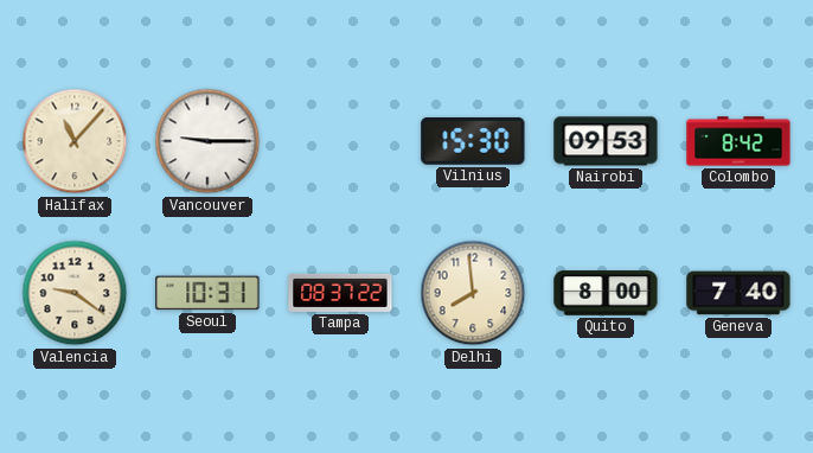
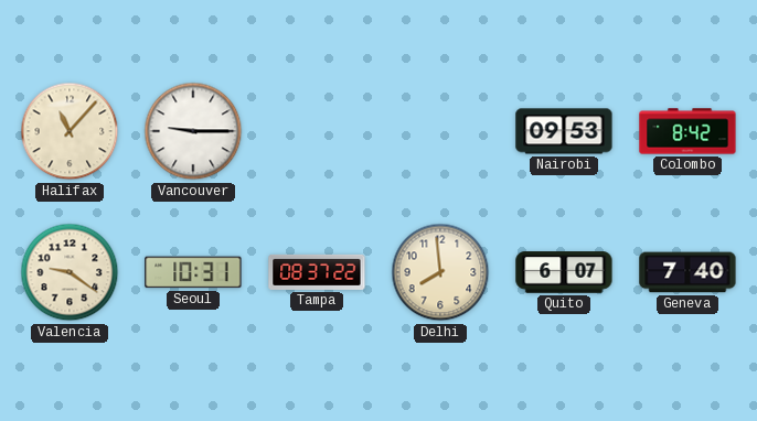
Vilnius: 15:30 -> none
Quito: 8:00 -> 6:07
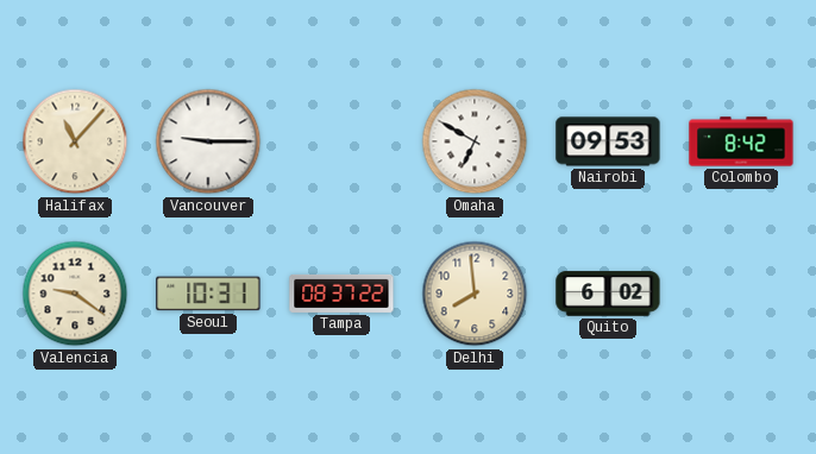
Omaha: none -> 6:50
Quito: 6:07 -> 6:02
Geneva: 7:40 -> none
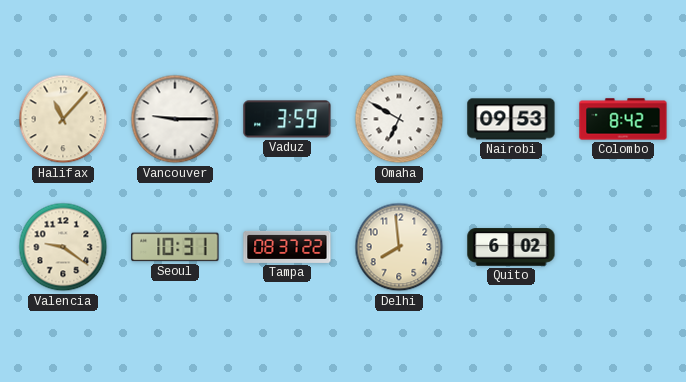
Vaduz: none -> 3:59
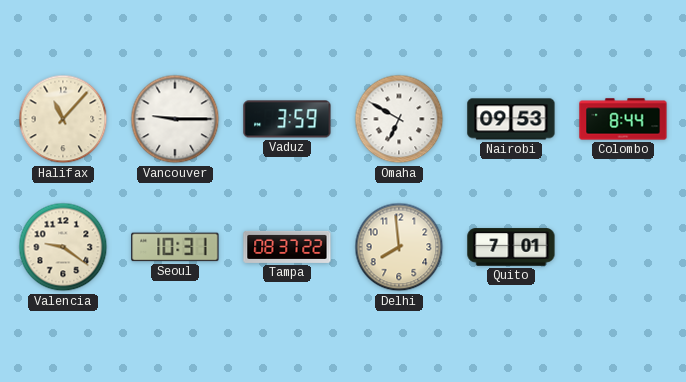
Colombo: 8:42 -> 8:44
Quito: 6:02 -> 7:01
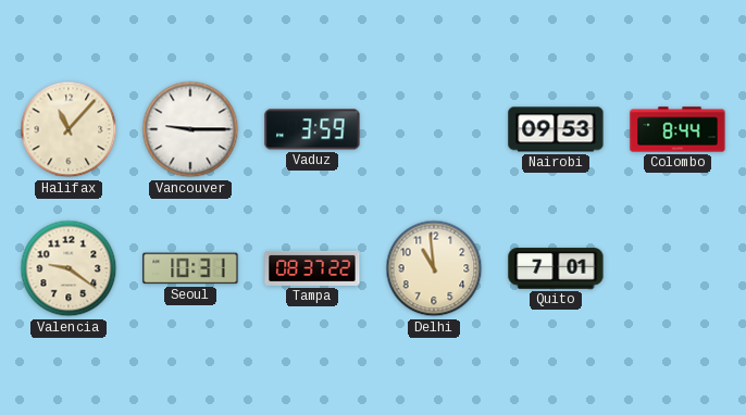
Omaha: 6:50 -> none
Delhi: 7:59 -> 10:59
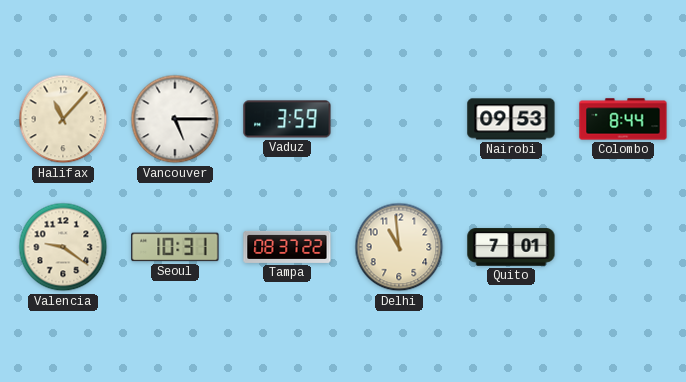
Vancouver: 9:15 -> 5:15
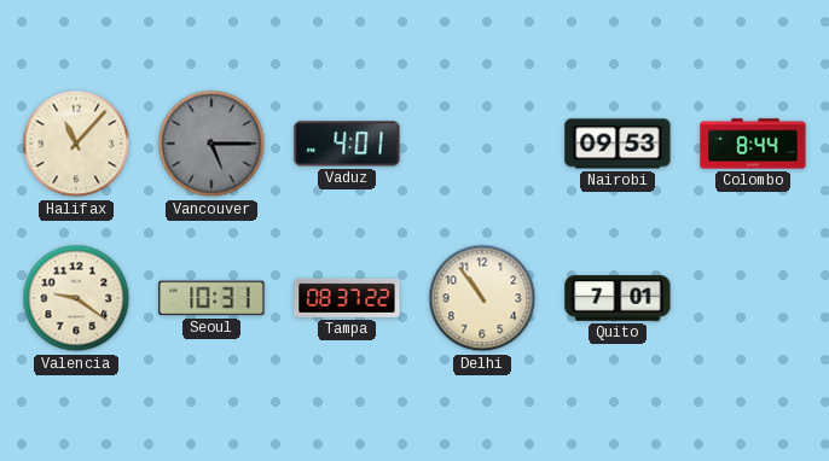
Vancouver dial: white -> grey
Vaduz: 3:59 -> 4:01
Delhi: 10:59 -> 10:54
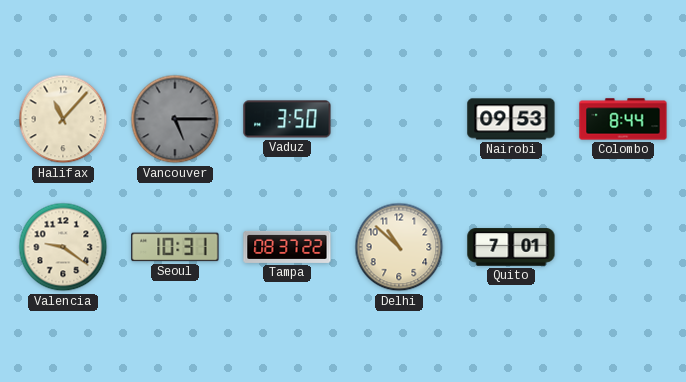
Vaduz: 4:01 -> 3:50
Delhi: 10:54 -> 10:52
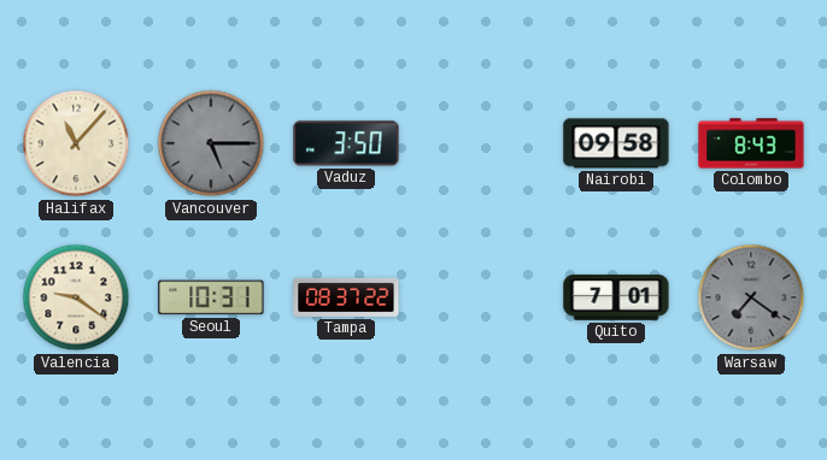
Nairobi: 09:53 -> 09:58
Colombo: 8:44 -> 8:43
Delhi: 10:52 -> none
Warsaw: none -> 7:21
